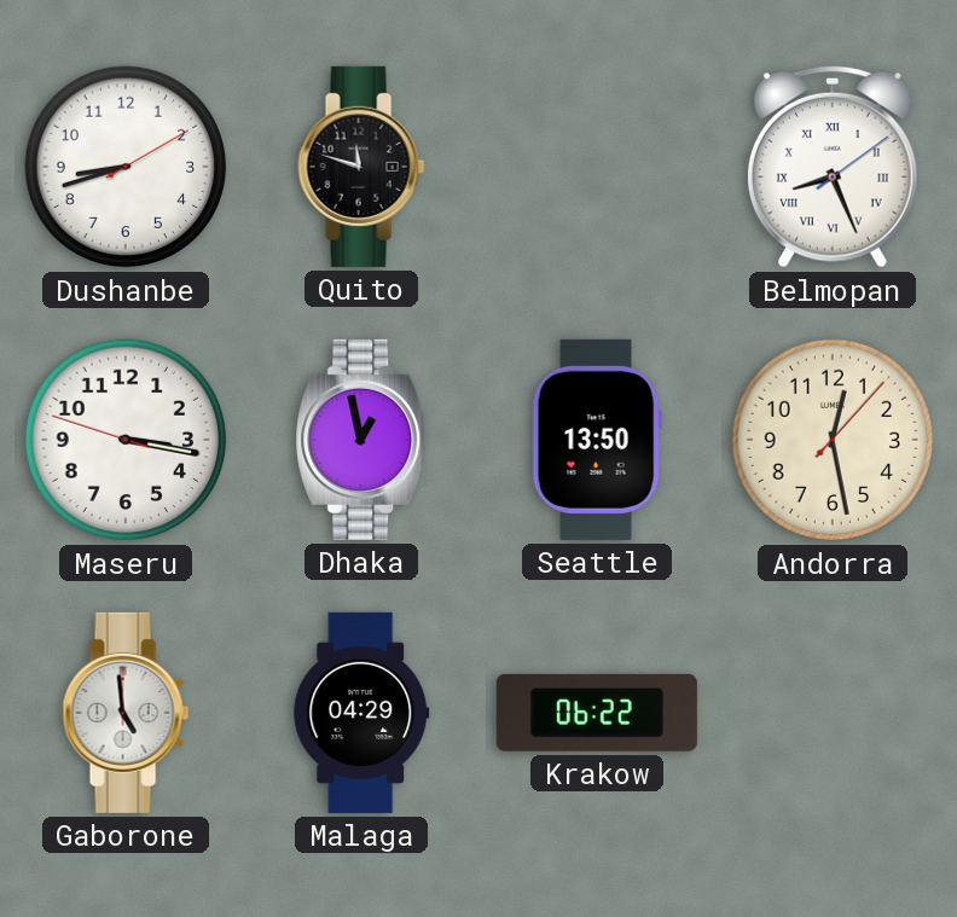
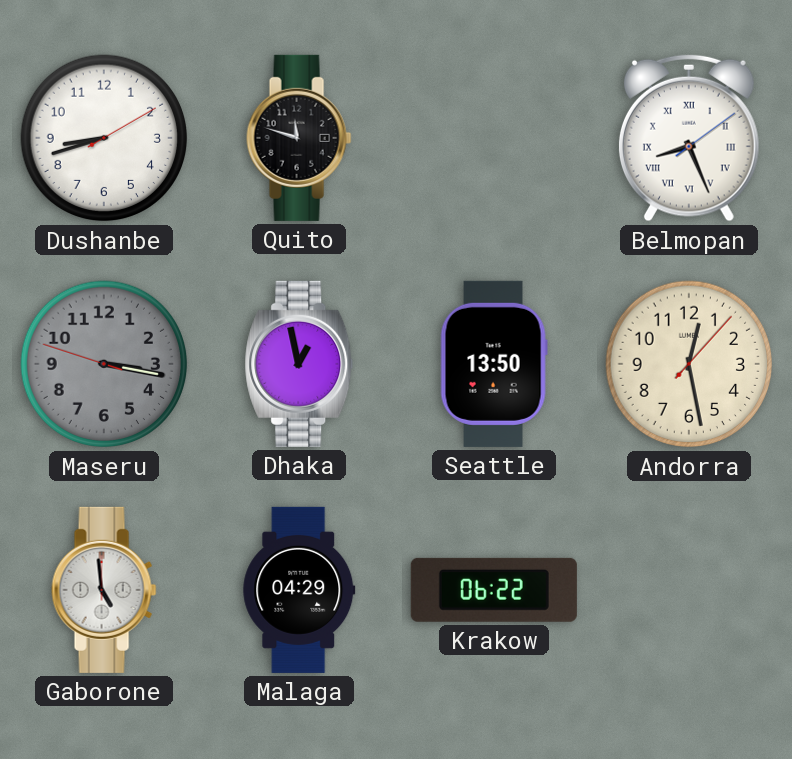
Maseru dial: white -> grey
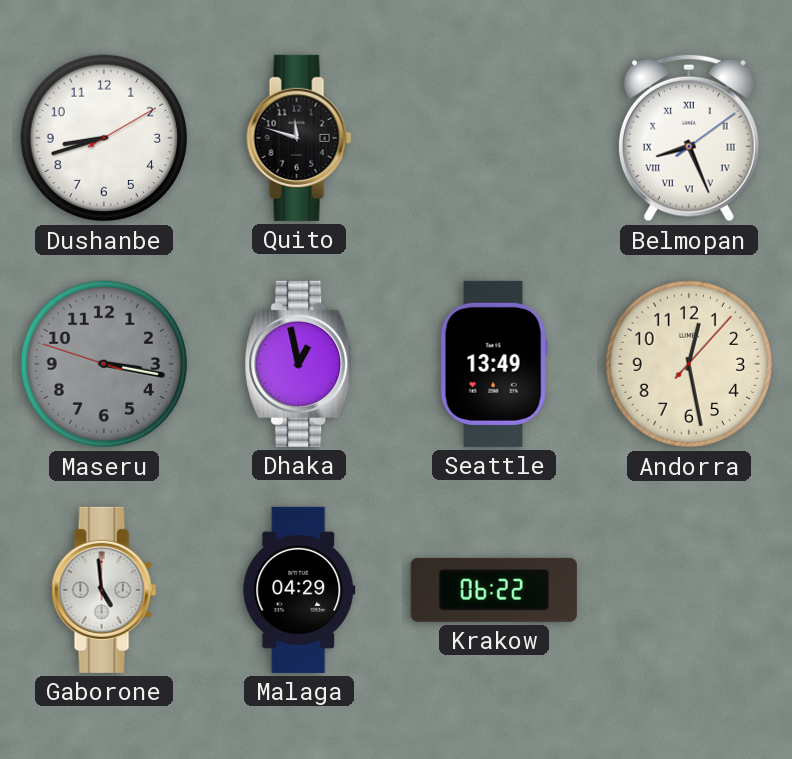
Seattle: 13:50 -> 13:49
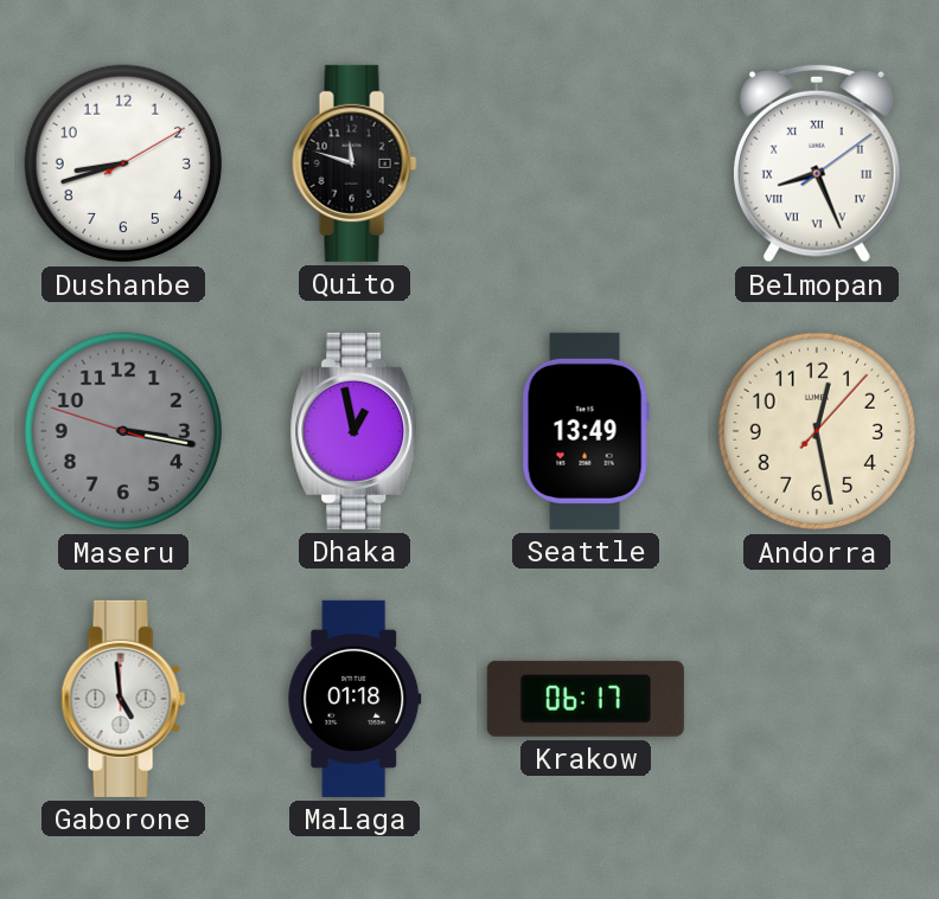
Malaga: 04:29 -> 01:18
Krakow: 06:22 -> 06:17
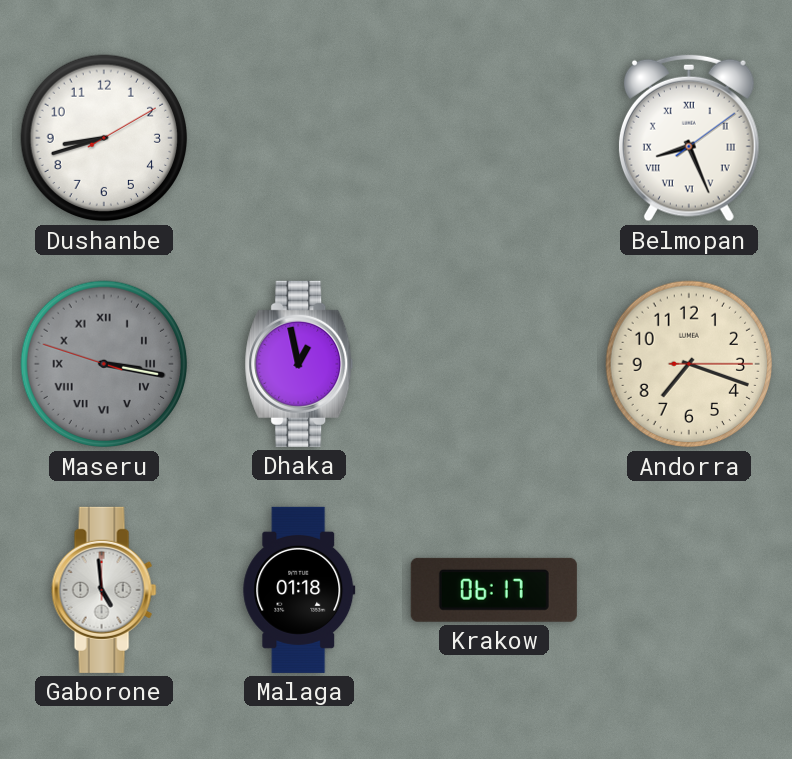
Quito: 11:48 -> none
Maseru numerals: Arabic -> Roman
Seattle: 13:49 -> none
Andorra: 12:28 -> 7:18
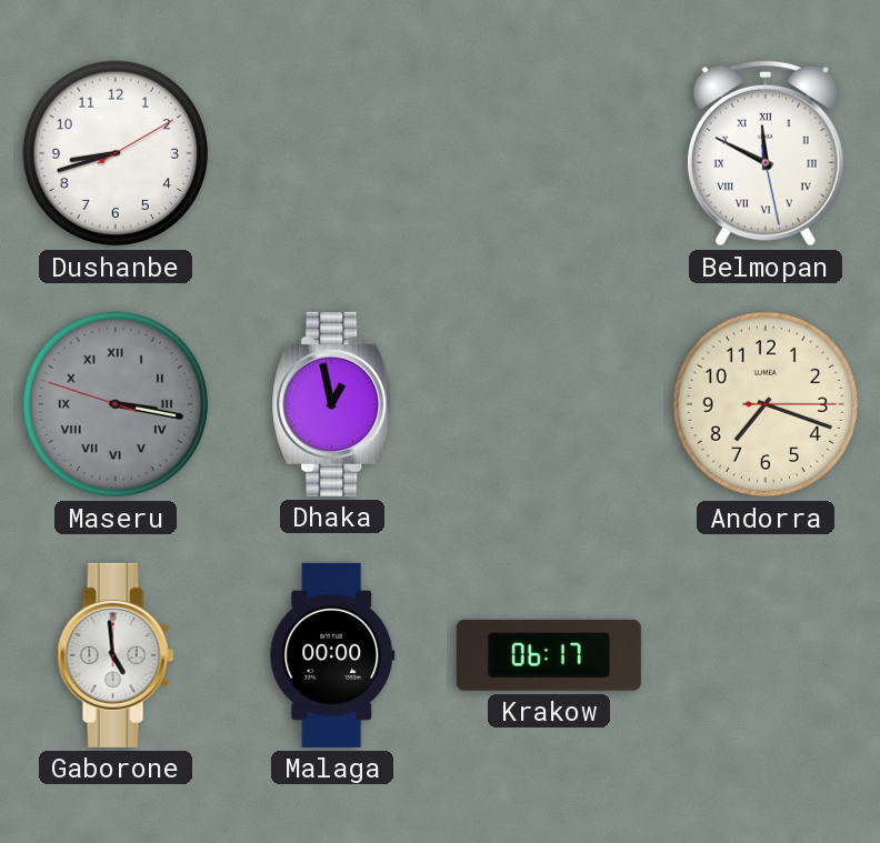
Belmopan: 8:26 -> 11:49
Malaga: 01:18 -> 00:00
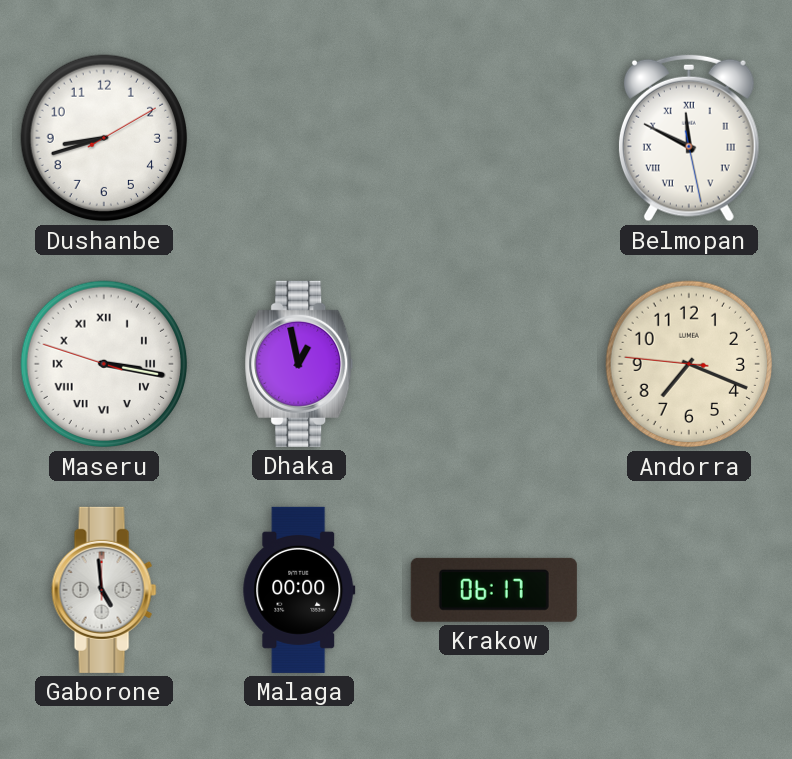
Maseru dial: grey -> white
Andorra: 7:18:15 -> 7:18:46
